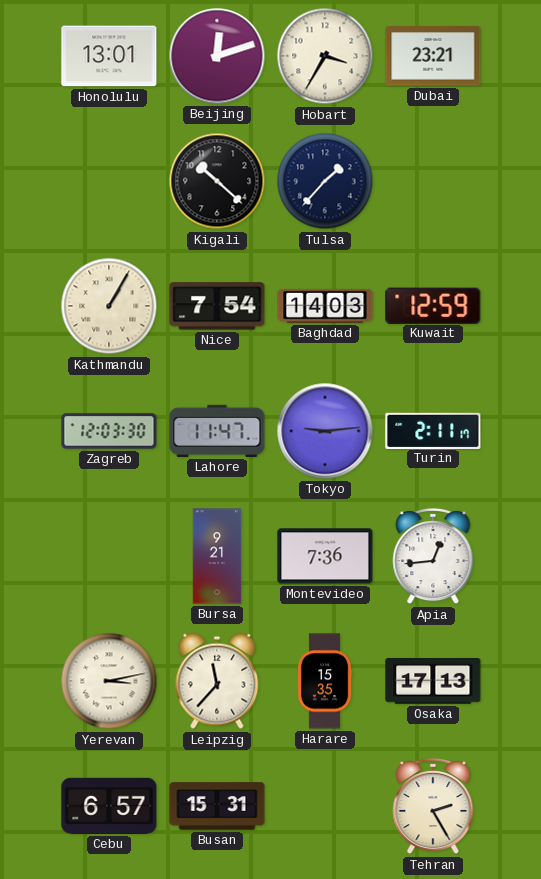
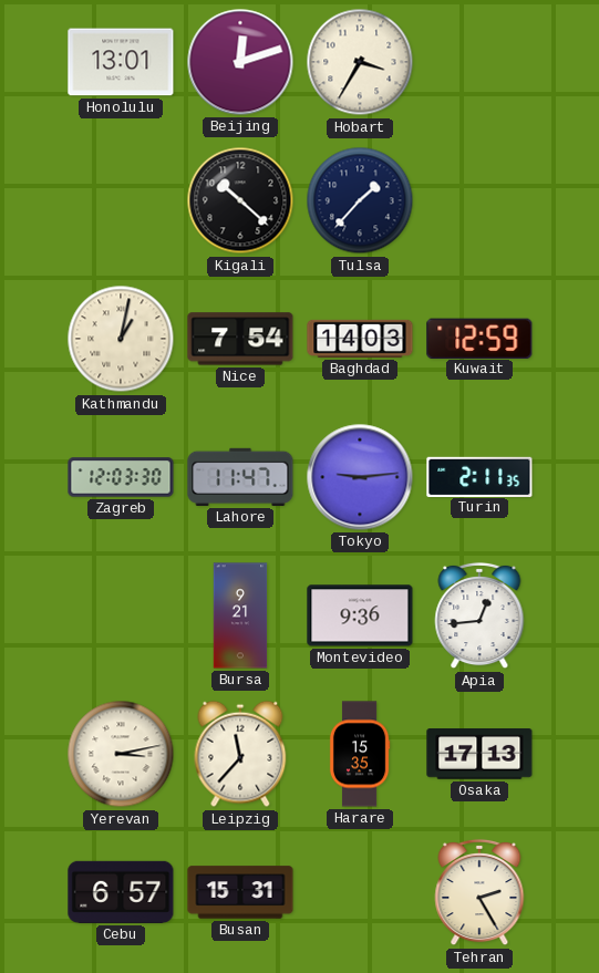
Dubai: 23:21 -> none
Kathmandu: 1:05 -> 1:02
Turin: 2:11:17 -> 2:11:35
Montevideo: 7:36 -> 9:36
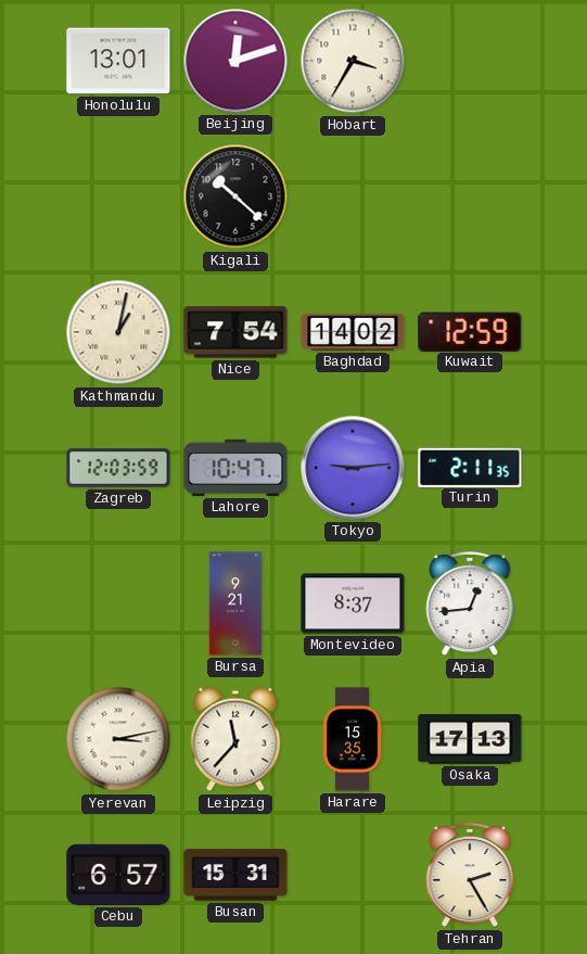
Tulsa: 1:37 -> none
Baghdad: 14:03 -> 14:02
Zagreb: 12:03:30 -> 12:03:59
Lahore: 11:47 -> 10:47
Montevideo: 9:36 -> 8:37
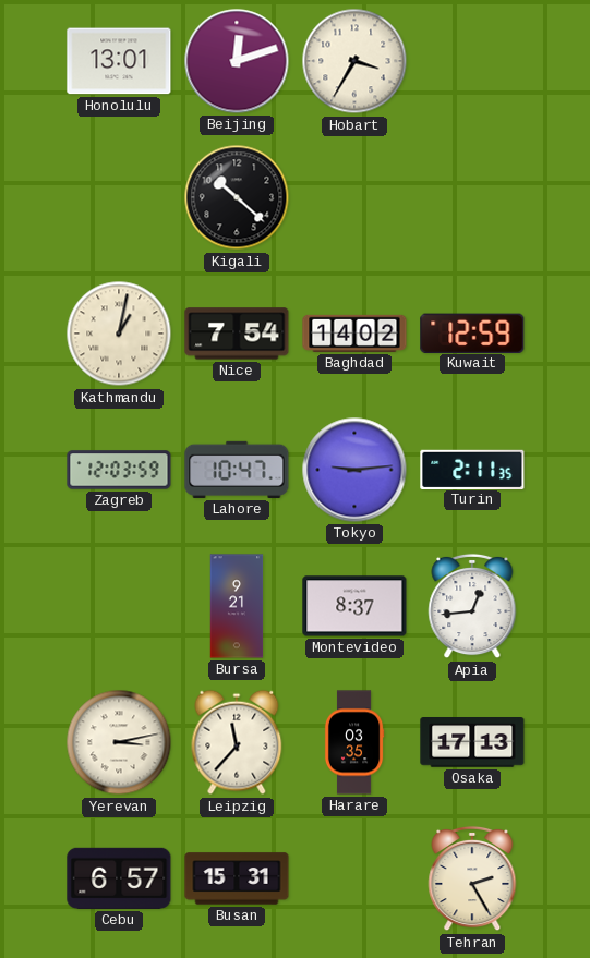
Harare: 15:35 -> 03:35
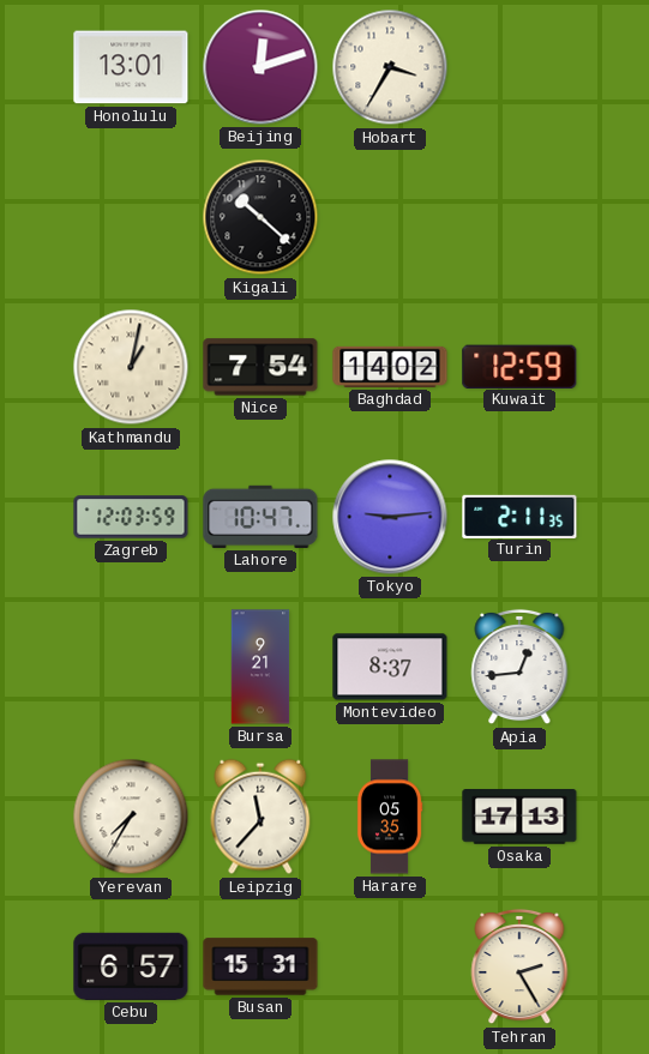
Yerevan: 3:13 -> 7:35
Harare: 03:35 -> 05:35
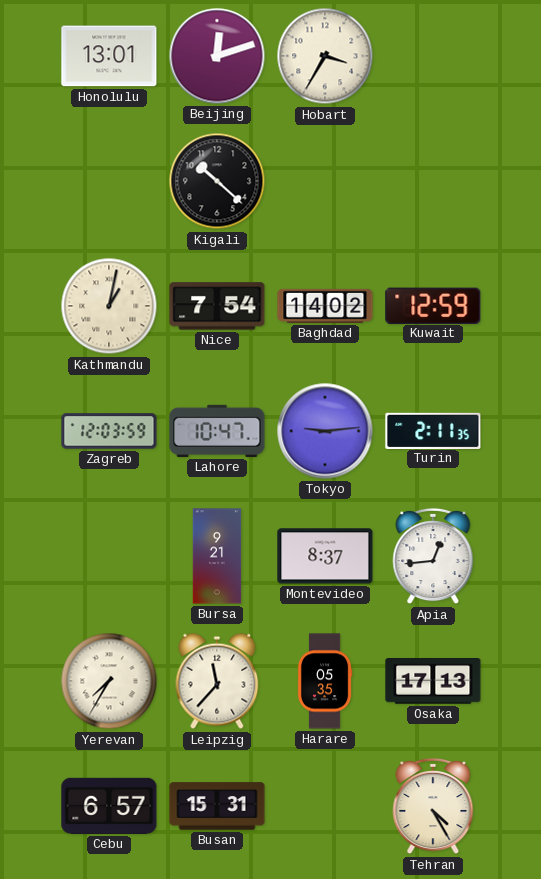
Tehran: 2:25 -> 4:25
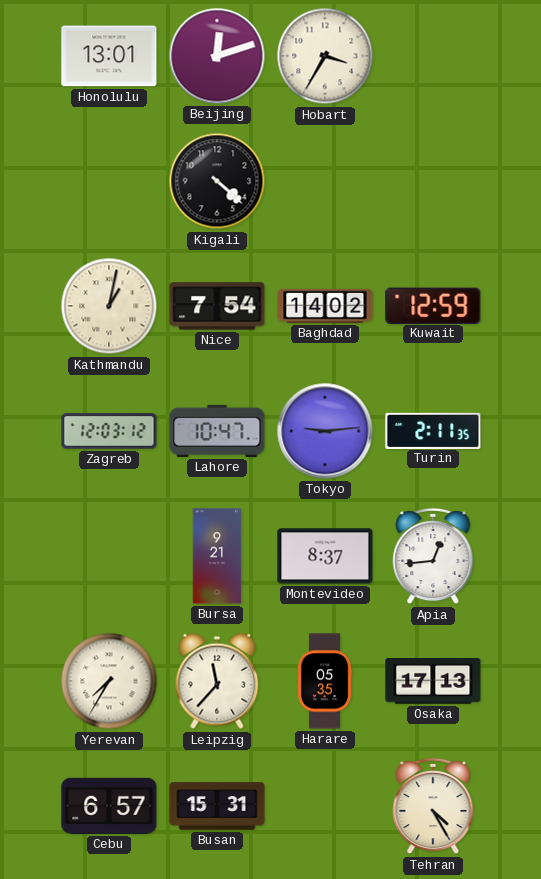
Kigali: 10:22 -> 4:22
Zagreb: 12:03:59 -> 12:03:12
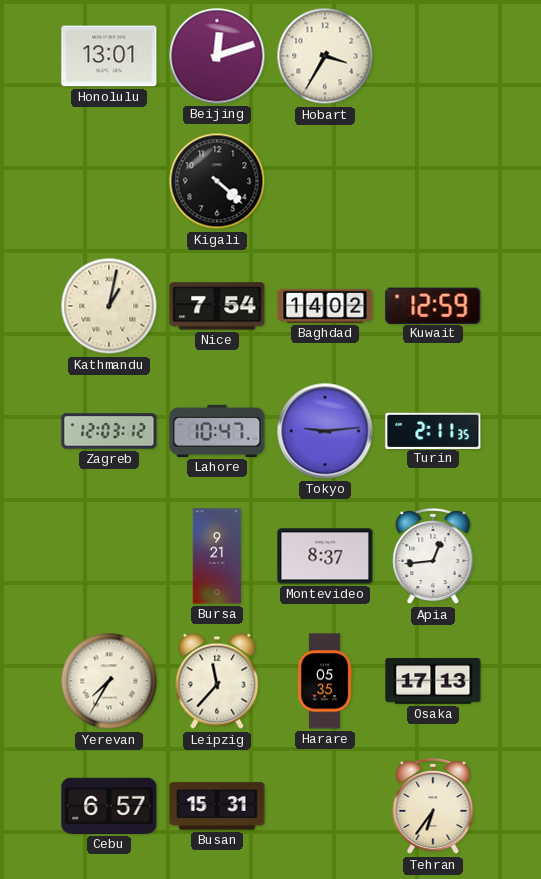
Tehran: 4:25 -> 6:36
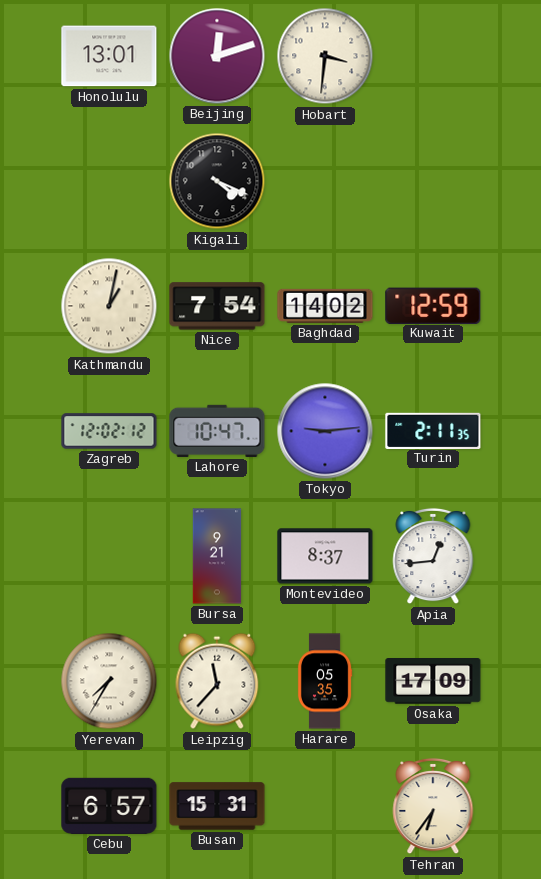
Hobart: 3:35 -> 3:31
Kigali: 4:22 -> 4:19
Zagreb: 12:03 -> 12:02
Osaka: 17:13 -> 17:09
